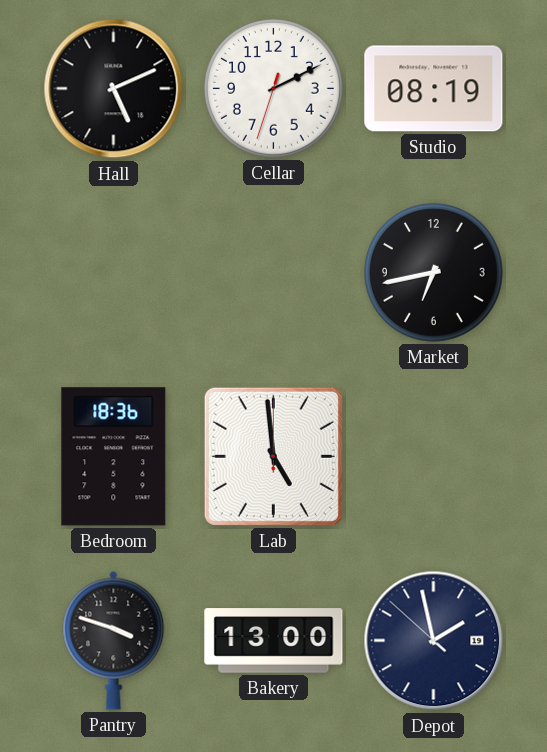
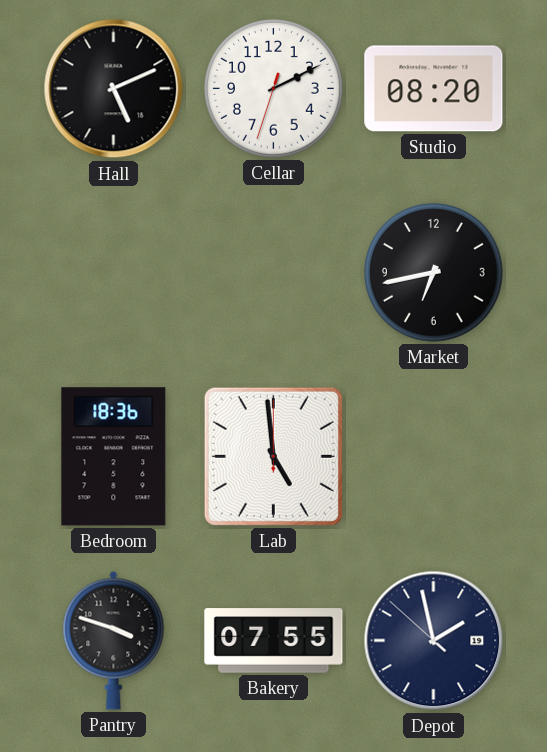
Studio: 08:19 -> 08:20
Bakery: 13:00 -> 07:55
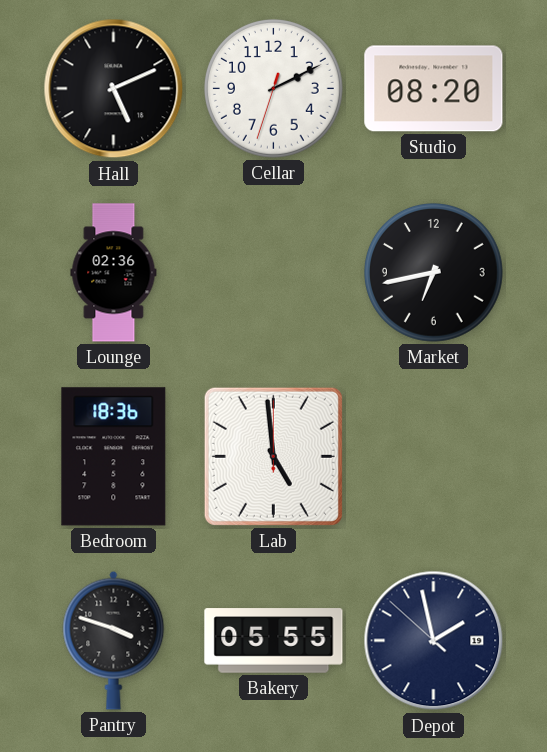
Lounge: none -> 02:36
Bakery: 07:55 -> 05:55
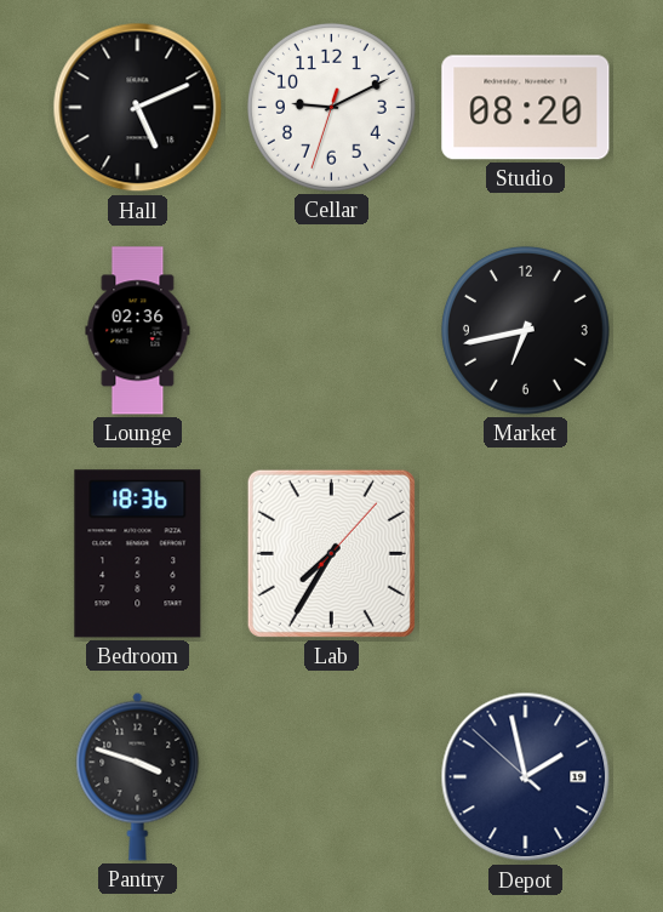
Cellar: 2:10 -> 9:10
Lab: 4:59 -> 7:35
Bakery: 05:55 -> none
